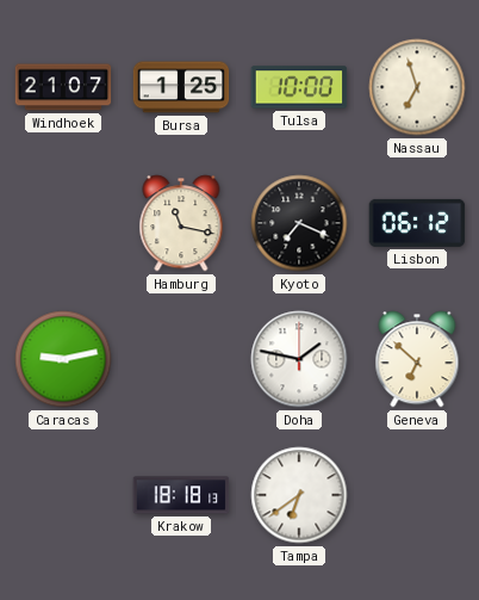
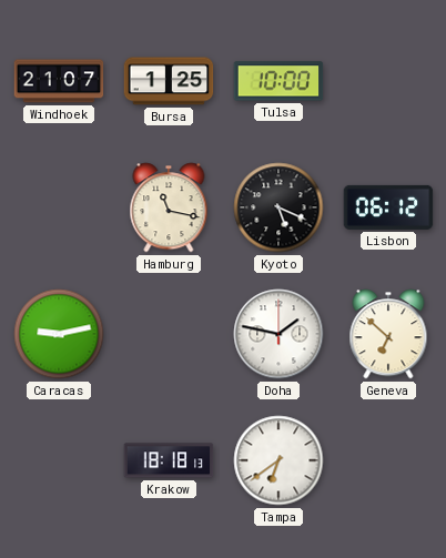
Nassau: 6:57 -> none
Kyoto: 7:19 -> 5:19
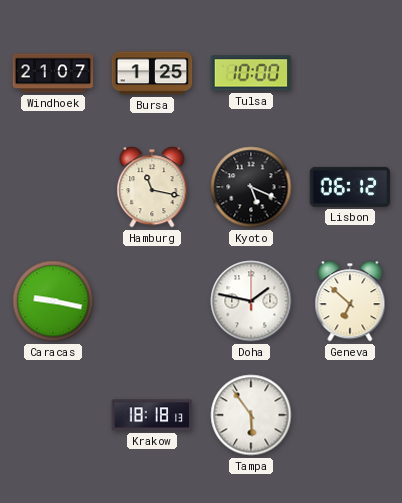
Caracas: 9:13 -> 9:17
Tampa: 6:39 -> 5:54
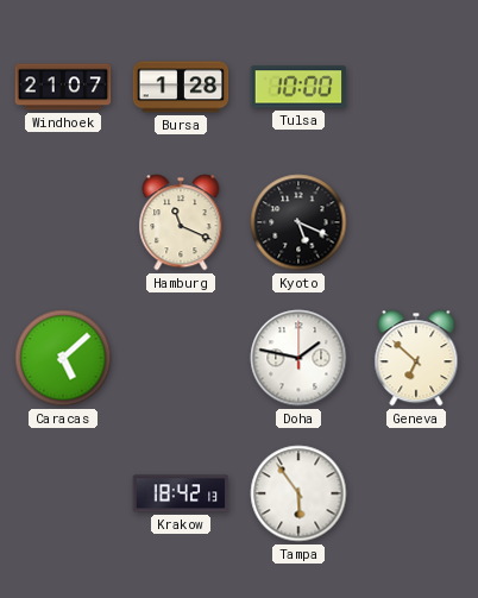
Bursa: 1:25 -> 1:28
Hamburg: 11:17 -> 11:19
Lisbon: 06:12 -> none
Caracas: 9:17 -> 5:08
Krakow: 18:18 -> 18:42
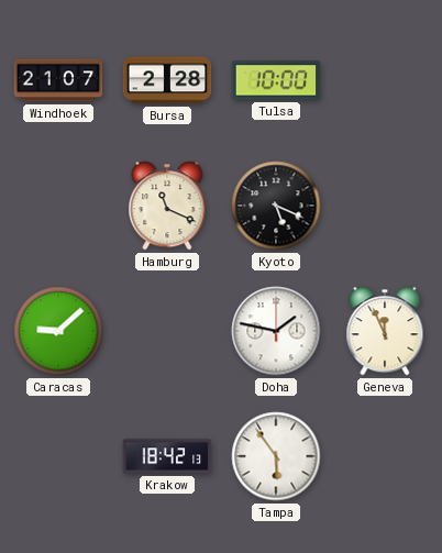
Bursa: 1:28 -> 2:28
Caracas: 5:08 -> 9:08
Geneva: 6:52 -> 11:56
